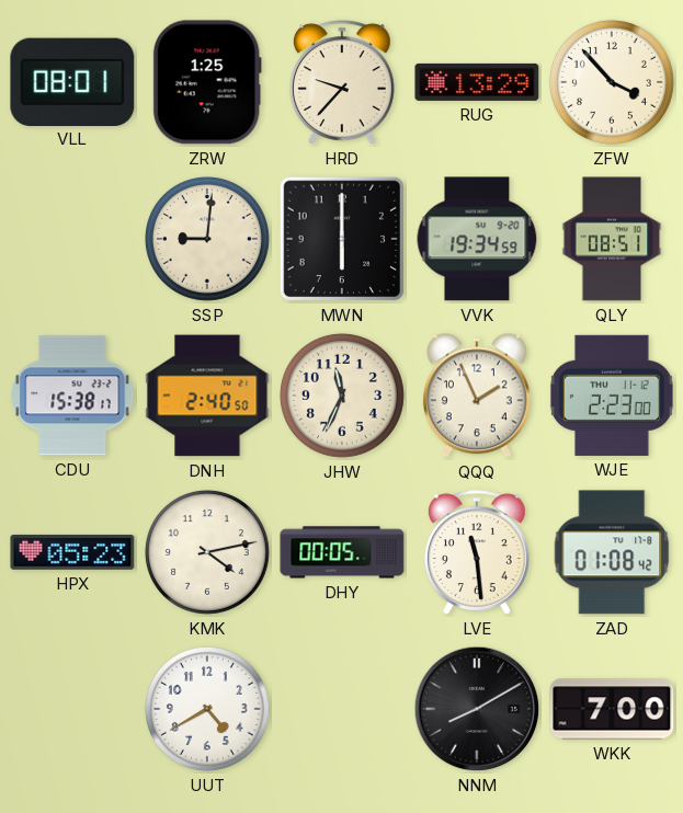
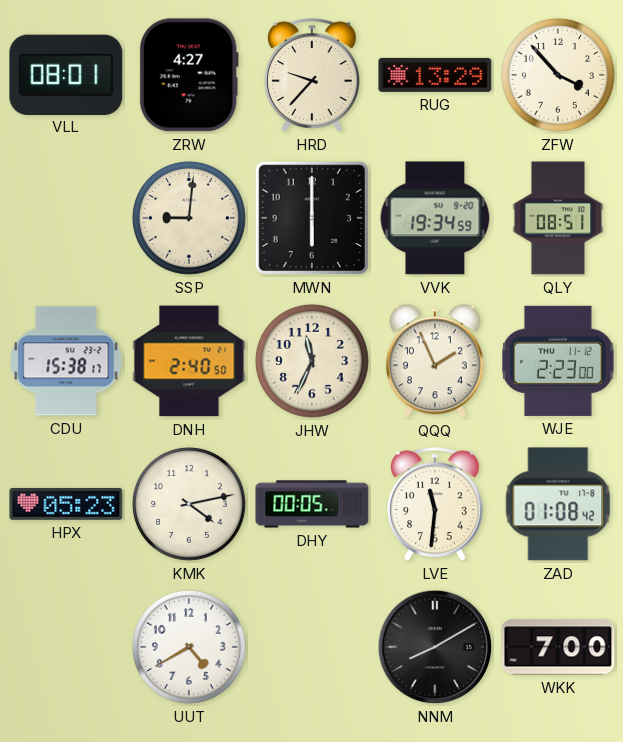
ZRW: 1:25 -> 4:27
LVE: 11:29 -> 11:31
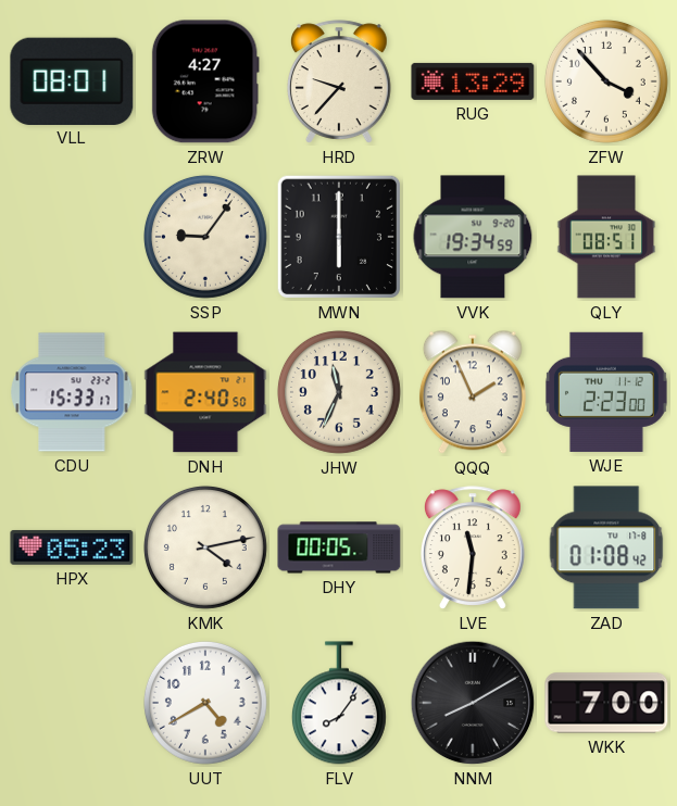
SSP: 9:01 -> 9:06
CDU: 15:38 -> 15:33
FLV: none -> 8:06
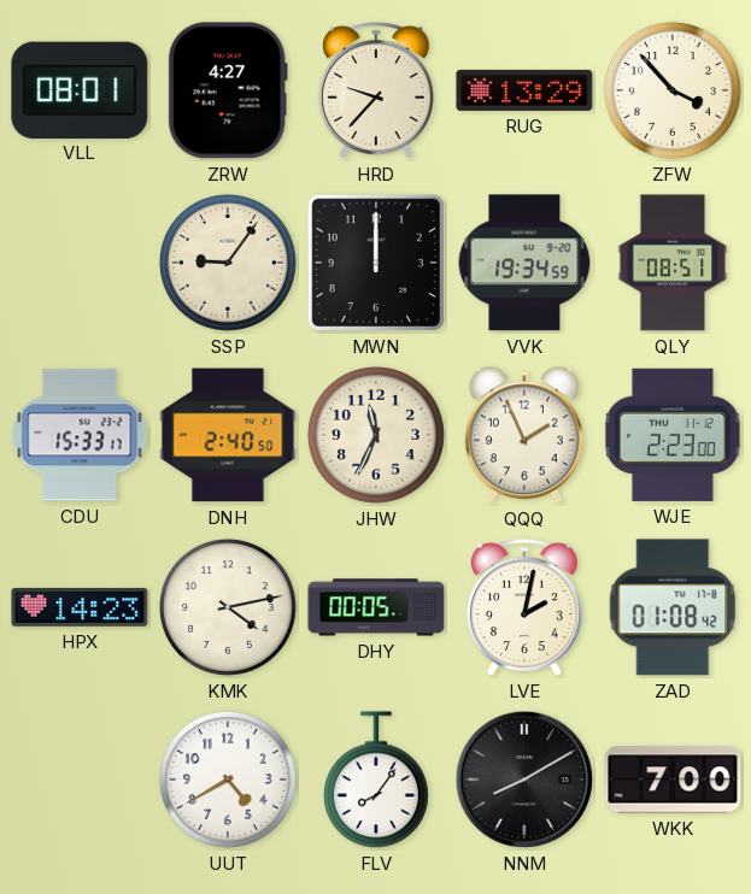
MWN: 6:00 -> 12:00
HPX: 05:23 -> 14:23
LVE: 11:31 -> 2:02
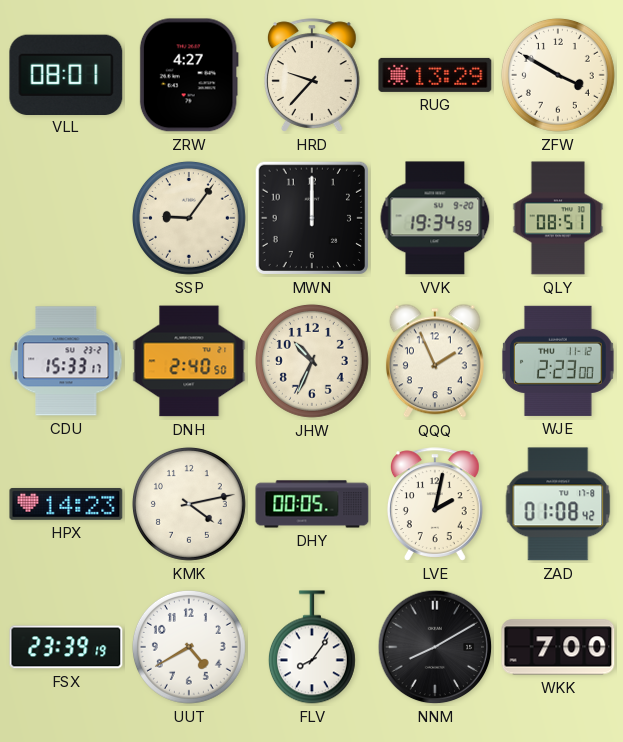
ZFW: 3:53 -> 3:50
JHW: 11:34 -> 10:34
FSX: none -> 23:39
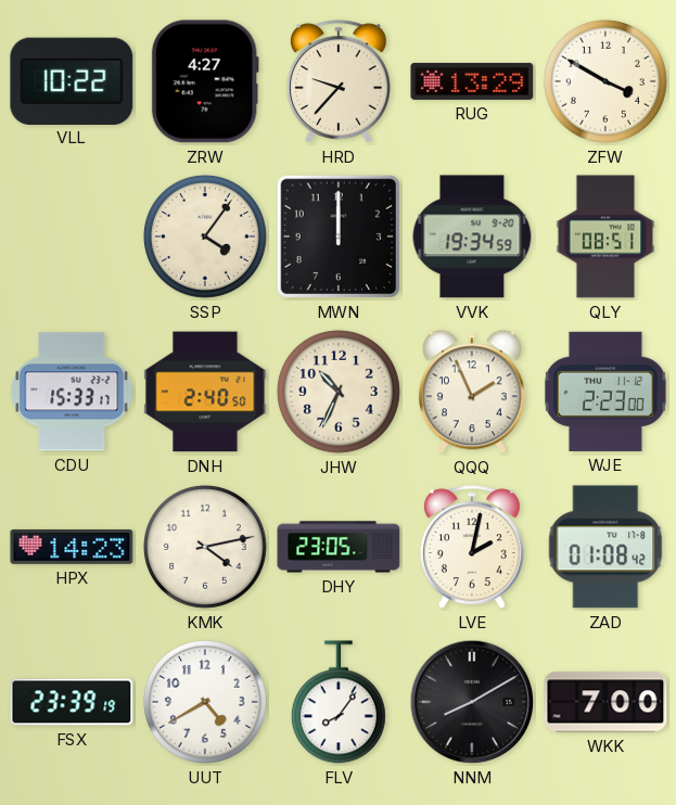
VLL: 08:01 -> 10:22
SSP: 9:06 -> 4:06
DHY: 00:05 -> 23:05
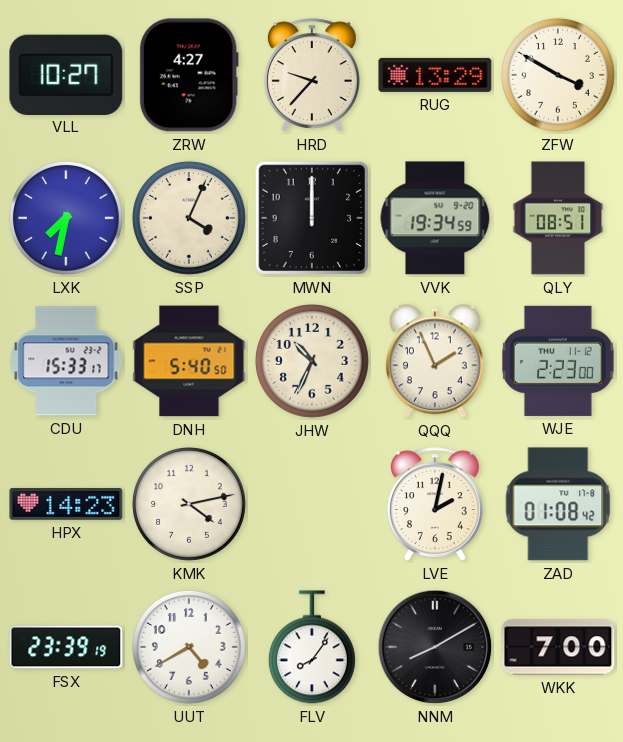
VLL: 10:22 -> 10:27
LXK: none -> 7:32
SSP: 4:06 -> 4:04
DNH: 2:40 -> 5:40
DHY: 23:05 -> none
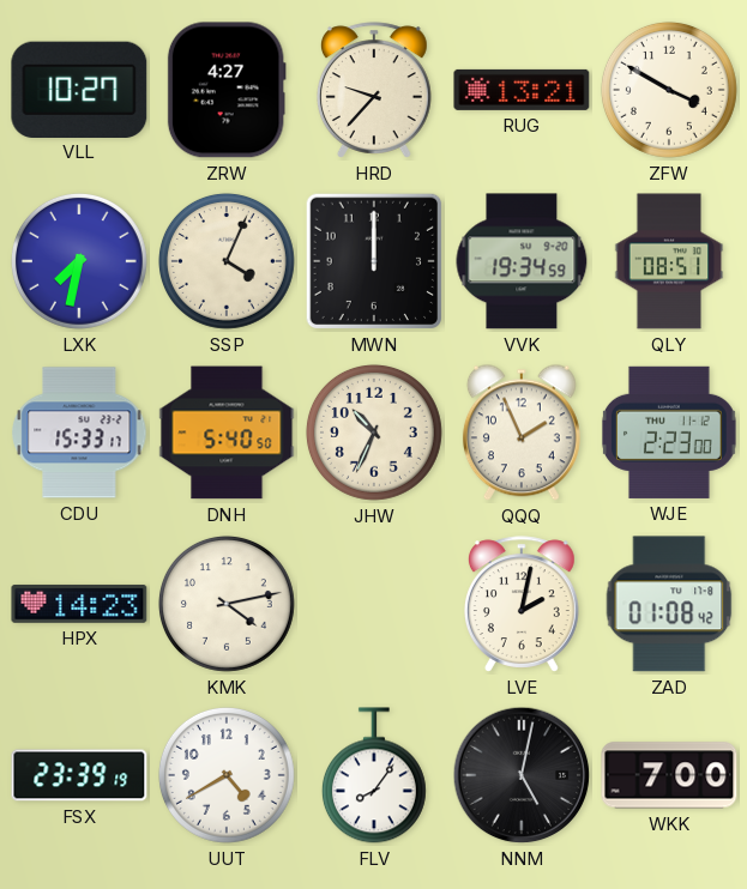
RUG: 13:29 -> 13:21
NNM: 8:10 -> 5:02
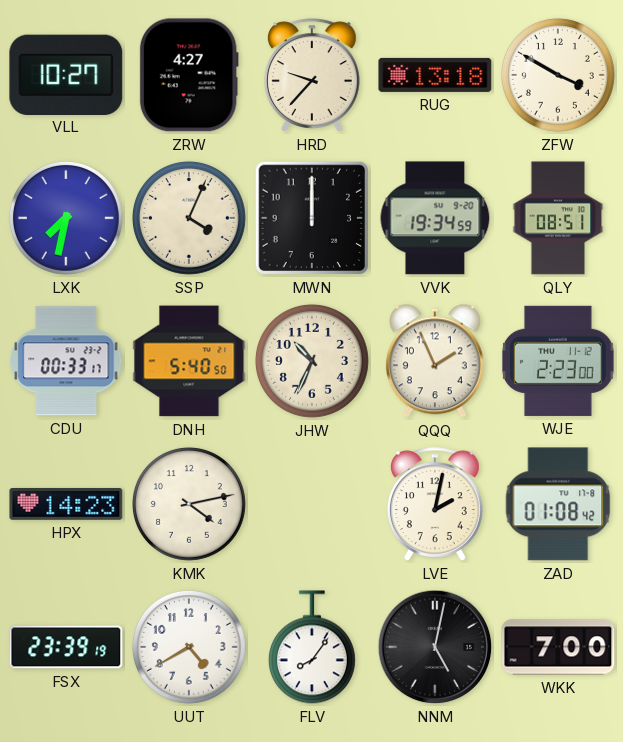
RUG: 13:21 -> 13:18
CDU: 15:33 -> 00:33
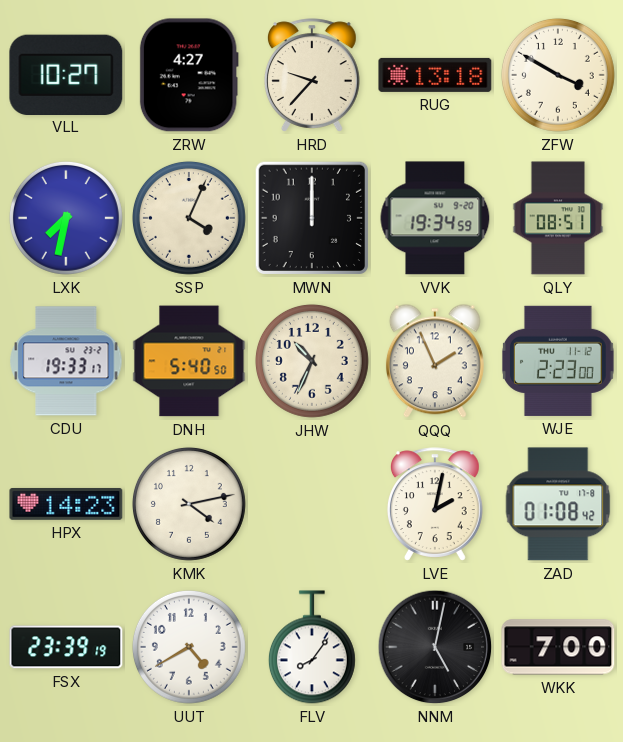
CDU: 00:33 -> 19:33
